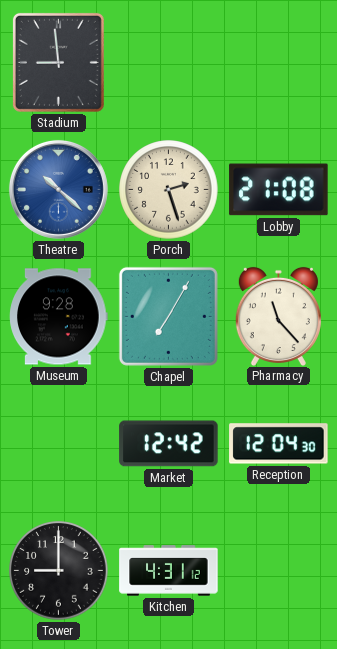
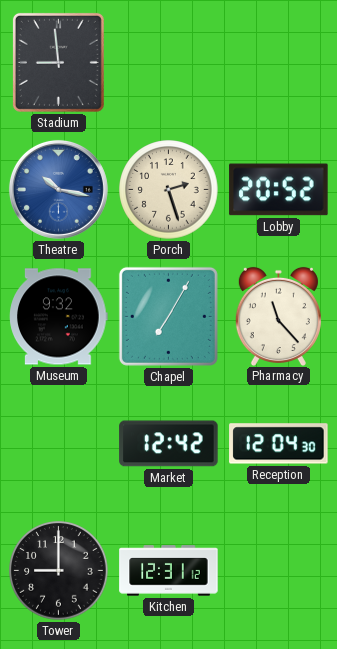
Theatre: 10:22 -> 10:17
Lobby: 21:08 -> 20:52
Museum: 9:28 -> 9:32
Kitchen: 4:31 -> 12:31
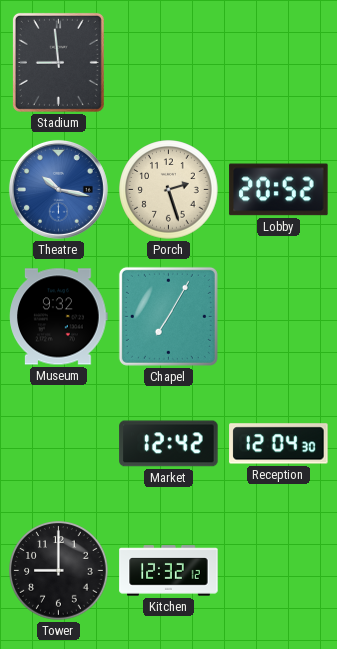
Pharmacy: 11:23 -> none
Kitchen: 12:31 -> 12:32
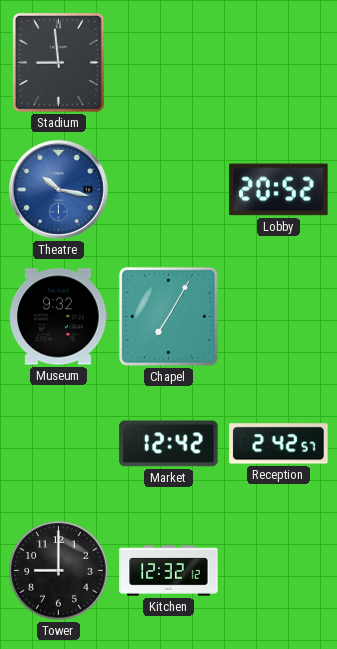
Porch: 2:27 -> none
Reception: 12:04 -> 2:42
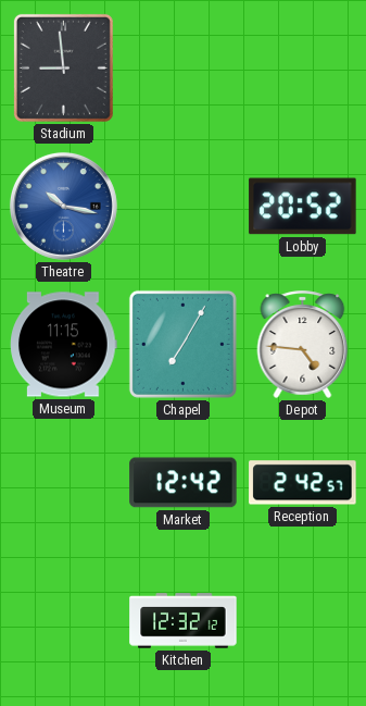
Museum: 9:32 -> 11:15
Depot: none -> 4:46
Tower: 9:00 -> none
